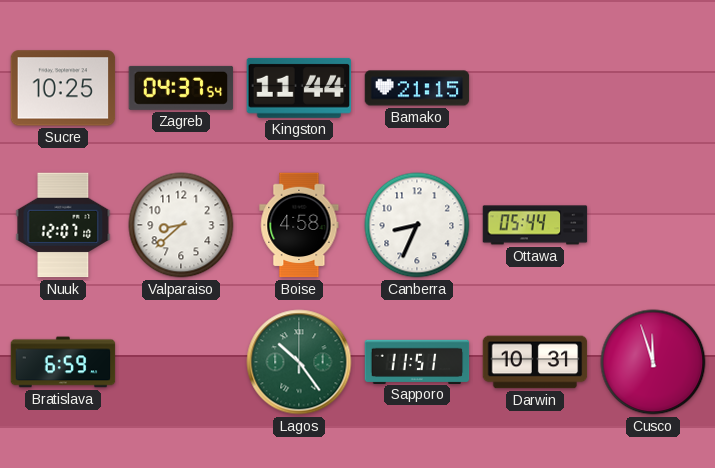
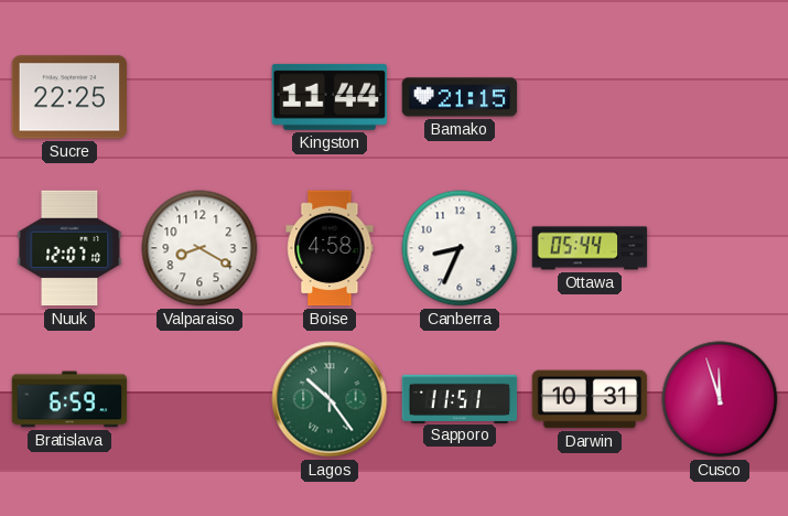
Sucre: 10:25 -> 22:25
Zagreb: 04:37 -> none
Valparaiso: 8:38 -> 8:20
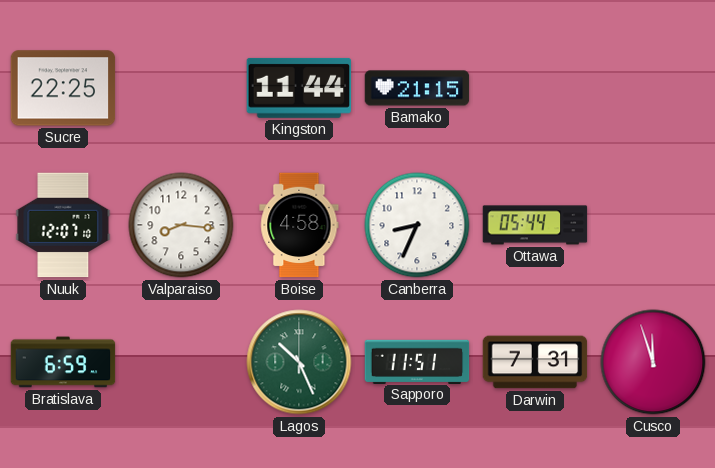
Valparaiso: 8:20 -> 8:16
Lagos: 10:24 -> 10:26
Darwin: 10:31 -> 7:31
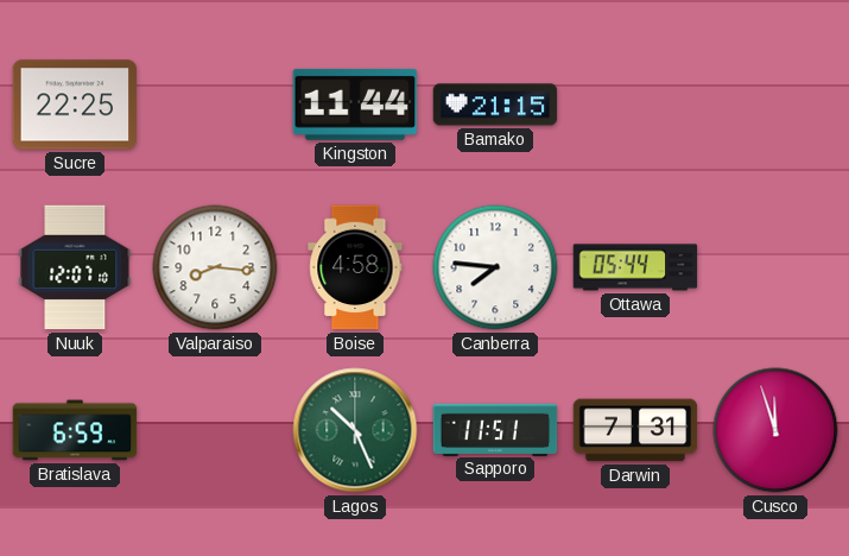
Canberra: 8:34 -> 7:46
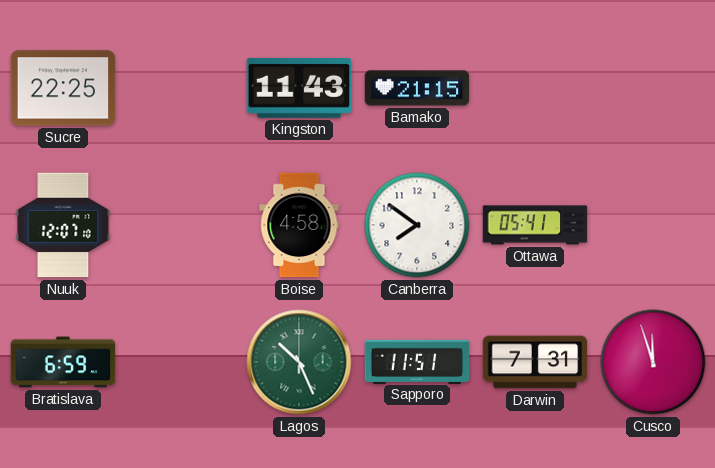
Kingston: 11:44 -> 11:43
Valparaiso: 8:16 -> none
Canberra: 7:46 -> 7:51
Ottawa: 05:44 -> 05:41
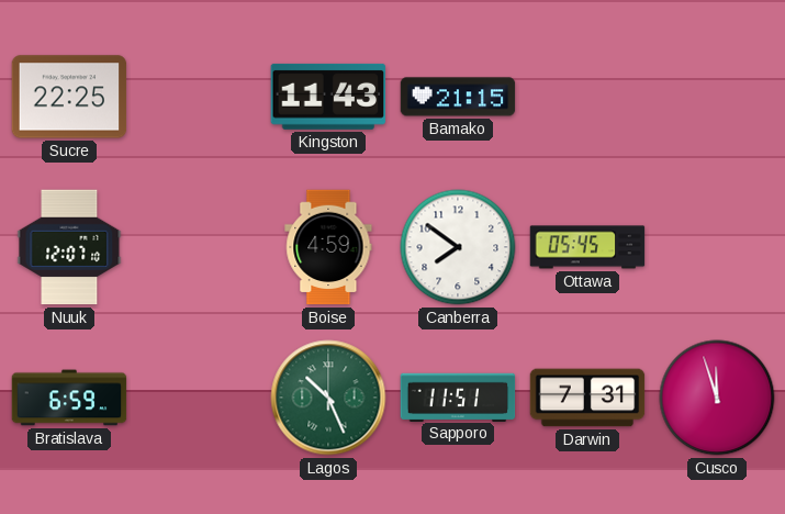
Boise: 4:58 -> 4:59
Ottawa: 05:41 -> 05:45
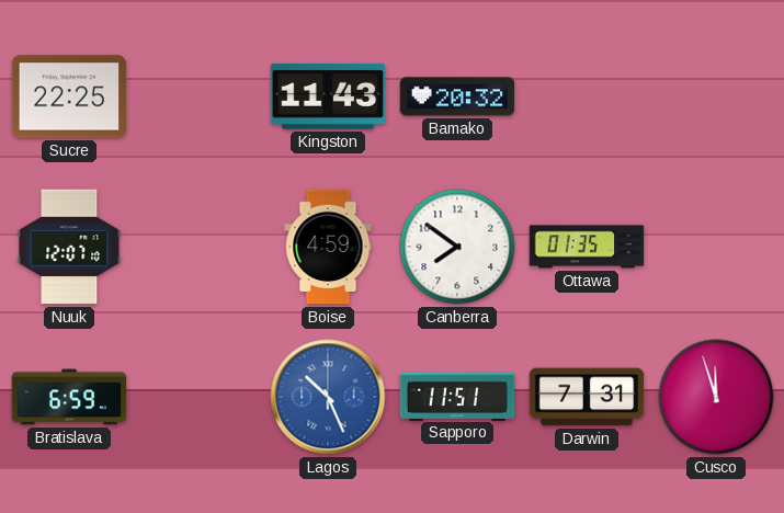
Bamako: 21:15 -> 20:32
Ottawa: 05:45 -> 01:35
Lagos dial: green -> blue
